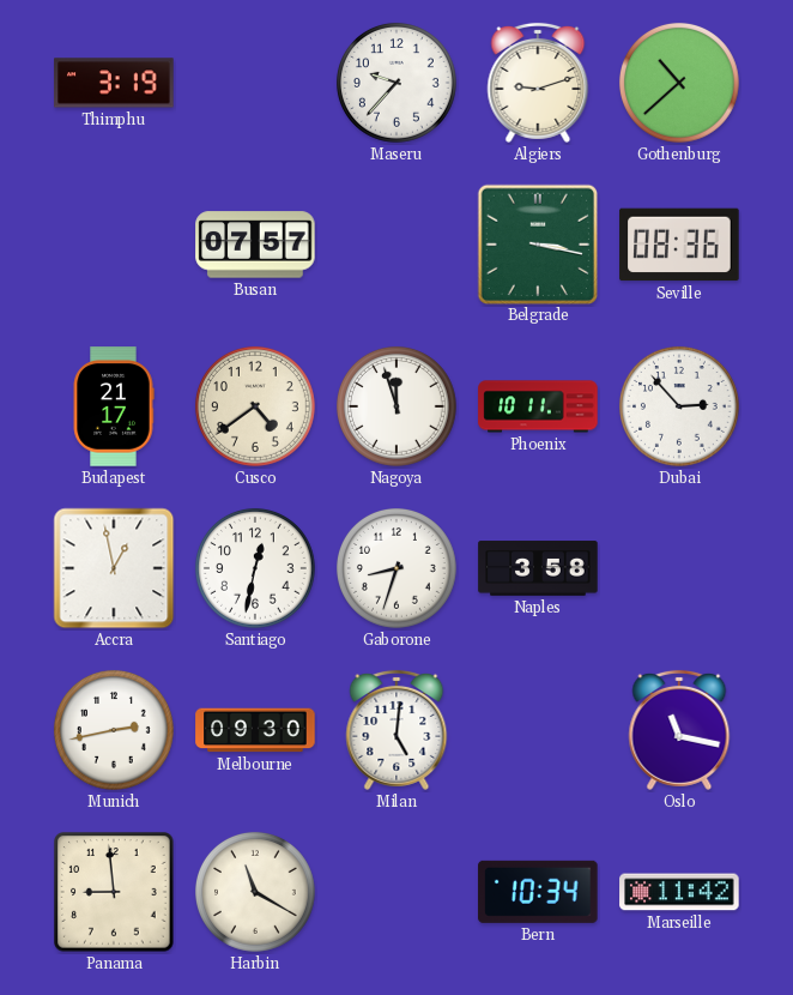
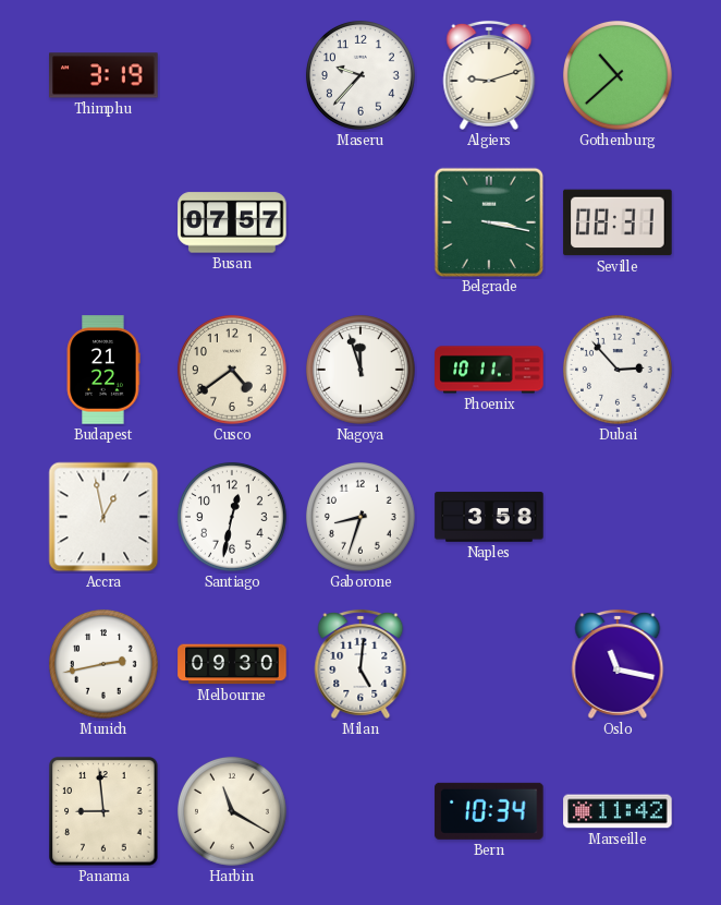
Seville: 08:36 -> 08:31
Budapest: 21:17 -> 21:22
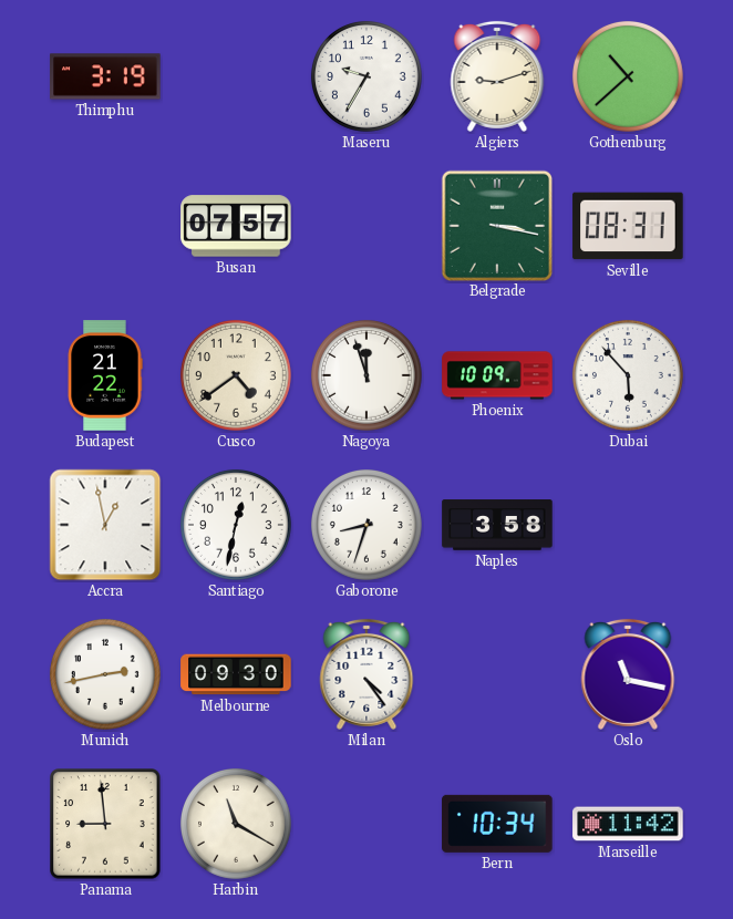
Maseru: 9:37 -> 9:35
Phoenix: 10:11 -> 10:09
Dubai: 2:53 -> 5:53
Milan: 5:01 -> 4:24
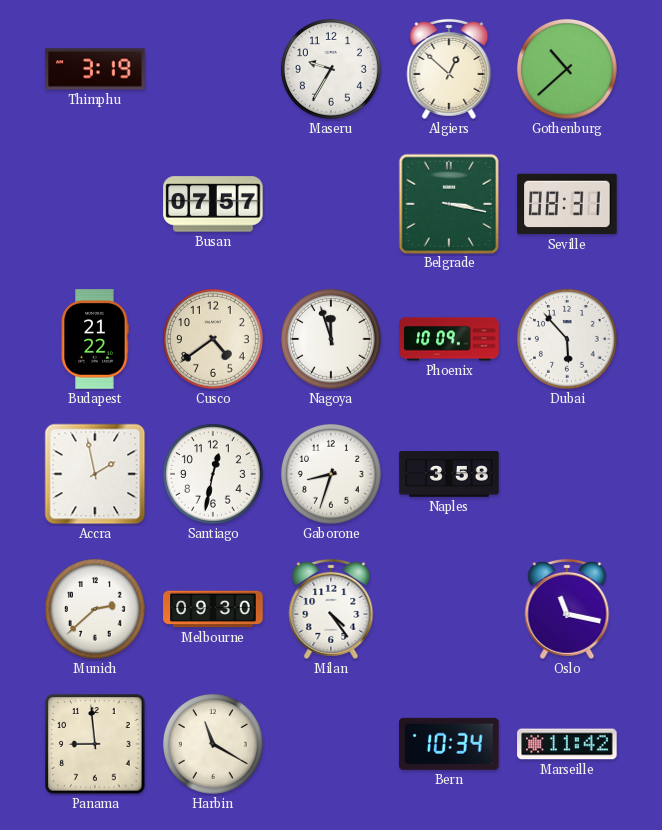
Algiers: 9:12 -> 12:52
Accra: 12:58 -> 1:58
Munich: 2:43 -> 2:38
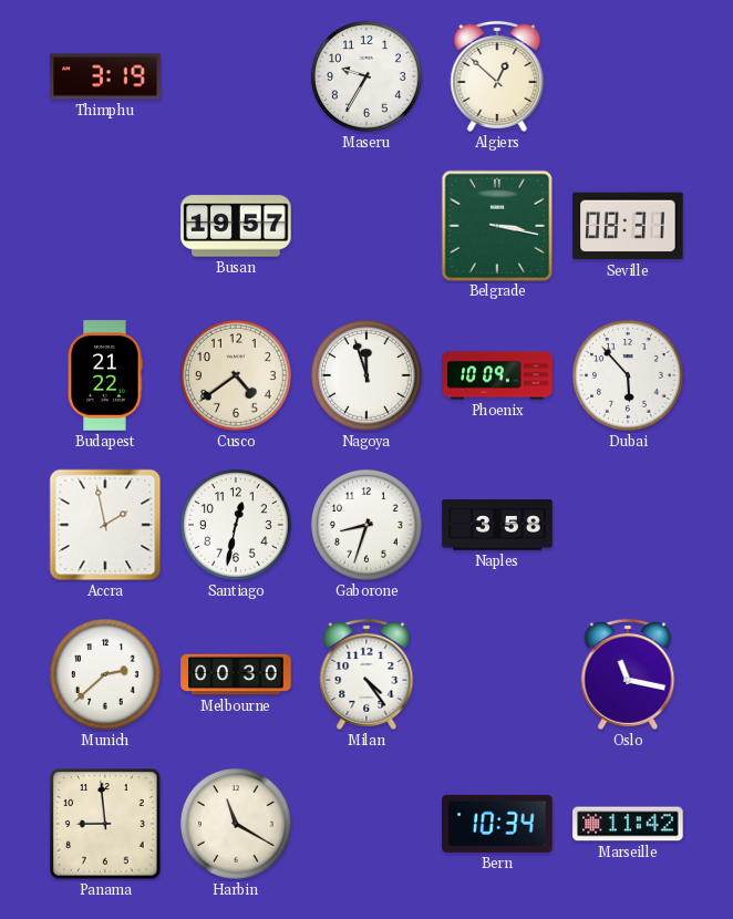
Gothenburg: 10:38 -> none
Busan: 07:57 -> 19:57
Melbourne: 09:30 -> 00:30
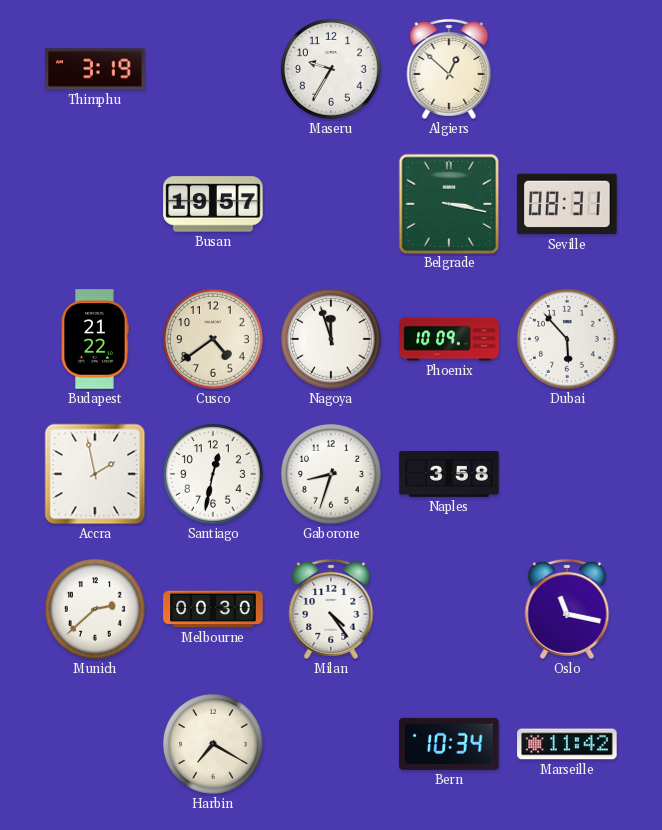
Panama: 8:59 -> none
Harbin: 11:20 -> 7:20
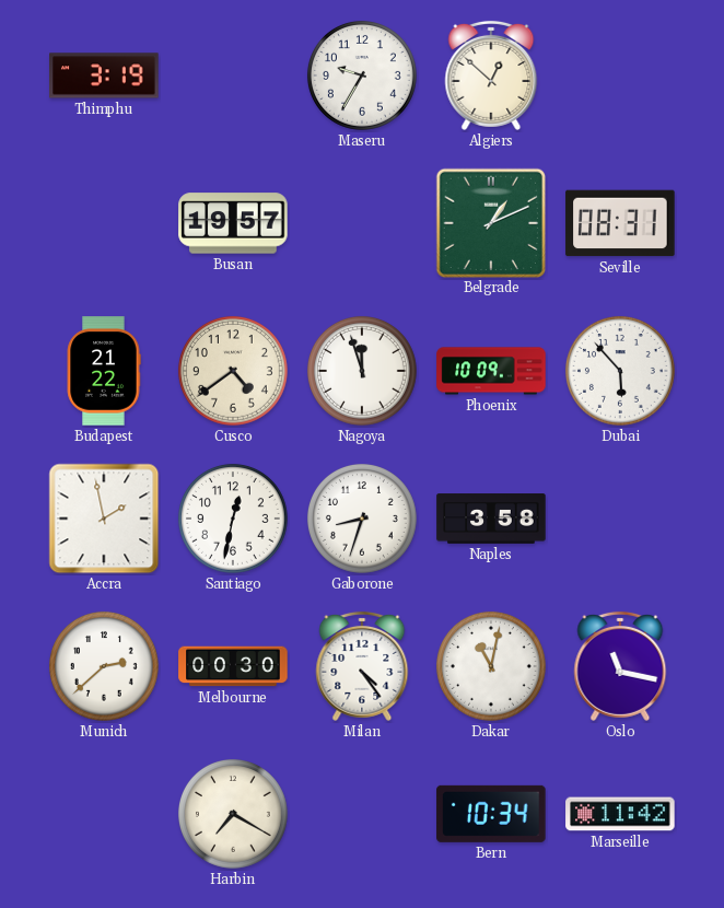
Belgrade: 3:17 -> 1:11
Dakar: none -> 11:02
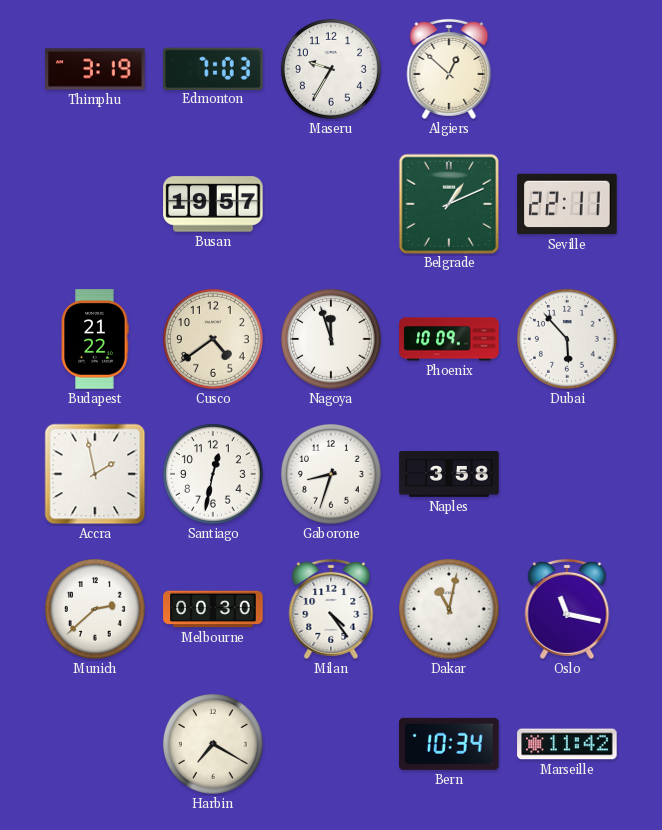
Edmonton: none -> 7:03
Seville: 08:31 -> 22:11
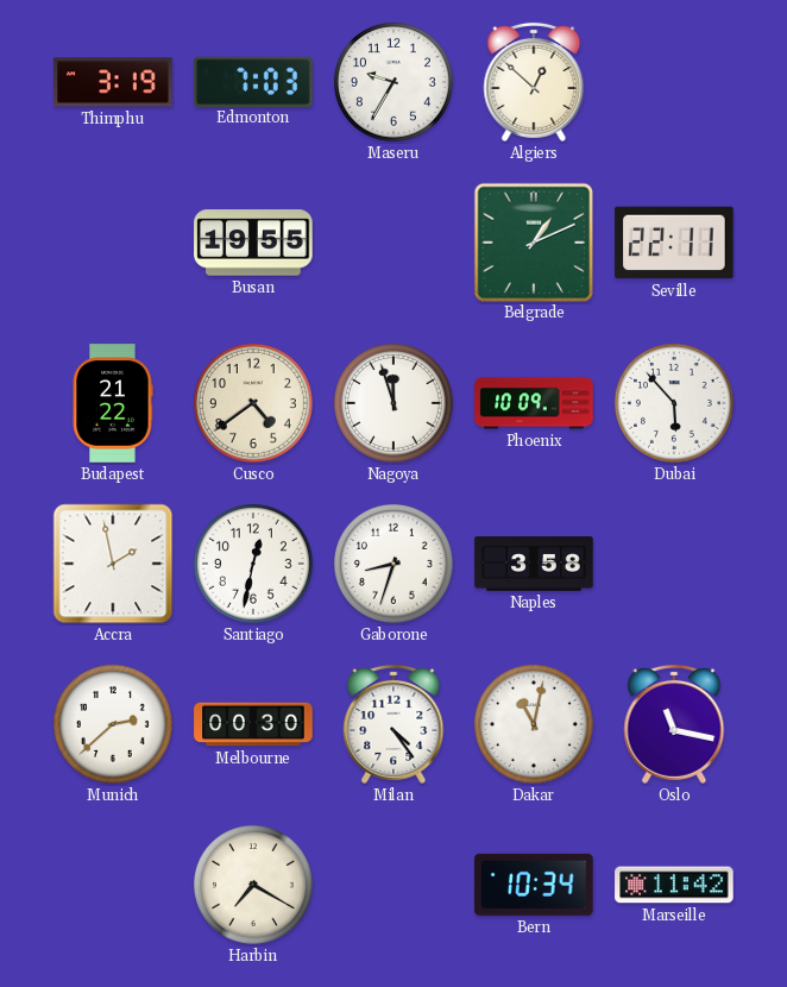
Busan: 19:57 -> 19:55
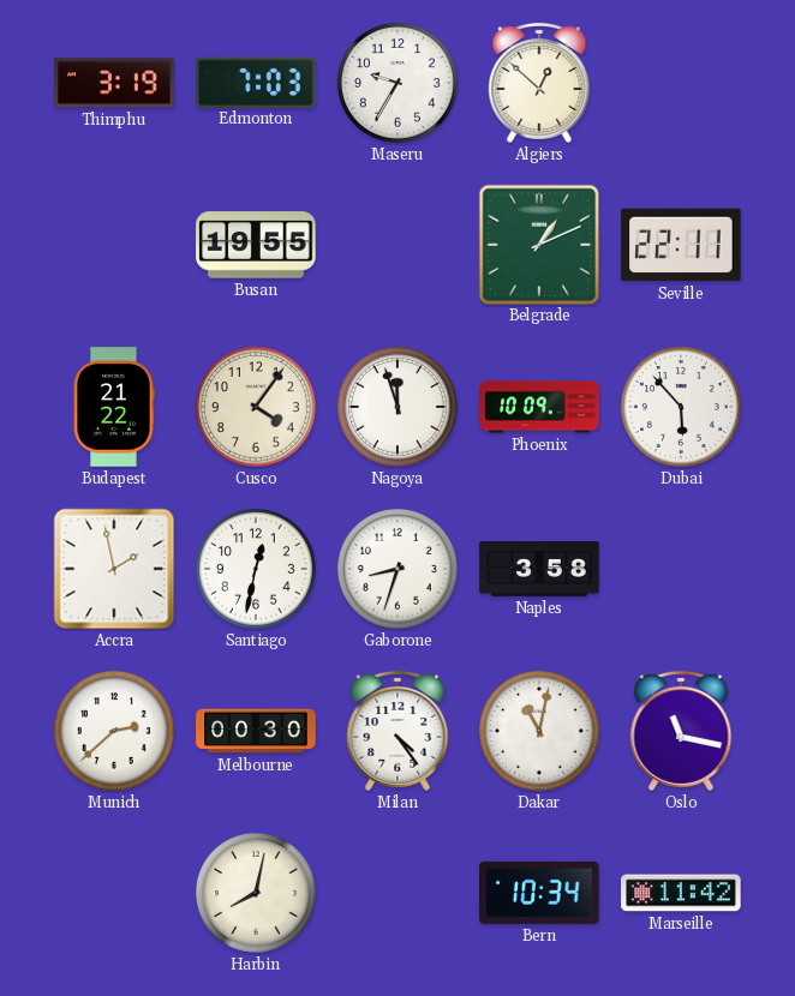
Cusco: 4:39 -> 4:06
Harbin: 7:20 -> 8:02
